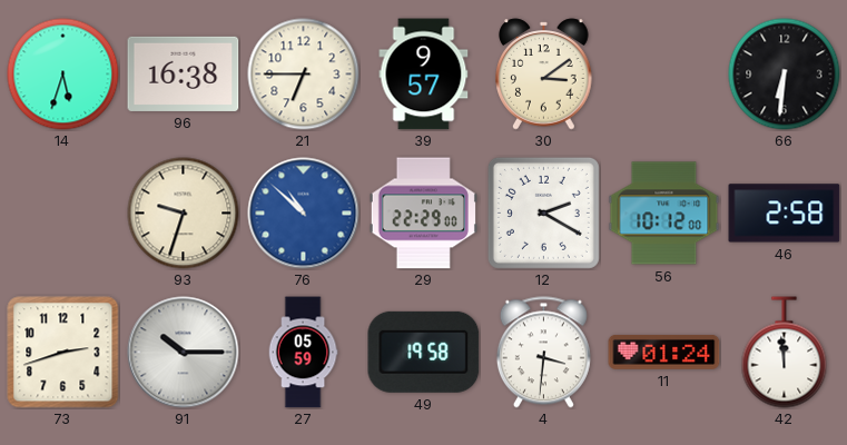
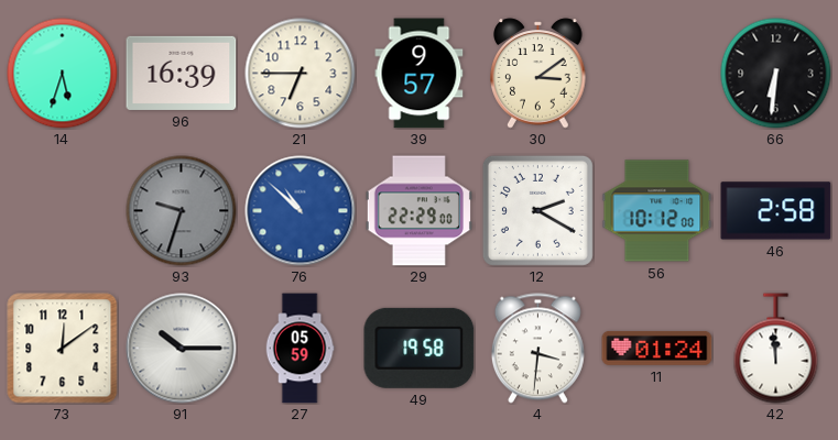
96: 16:38 -> 16:39
93 dial: cream -> grey
73: 2:42 -> 12:09
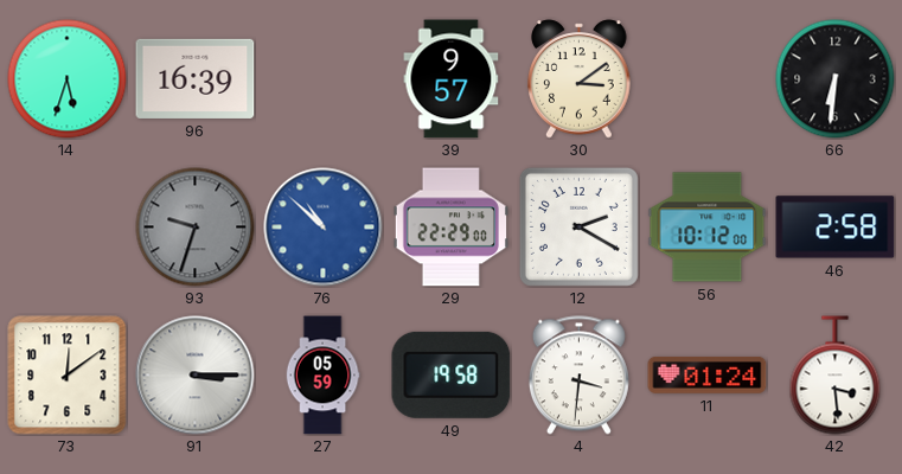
21: 6:45 -> none
91: 10:15 -> 3:15
42: 11:59 -> 3:29
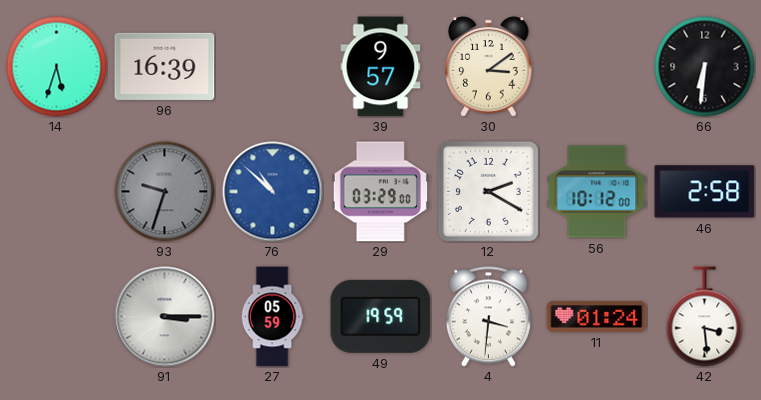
29: 22:29 -> 03:29
73: 12:09 -> none
49: 19:58 -> 19:59
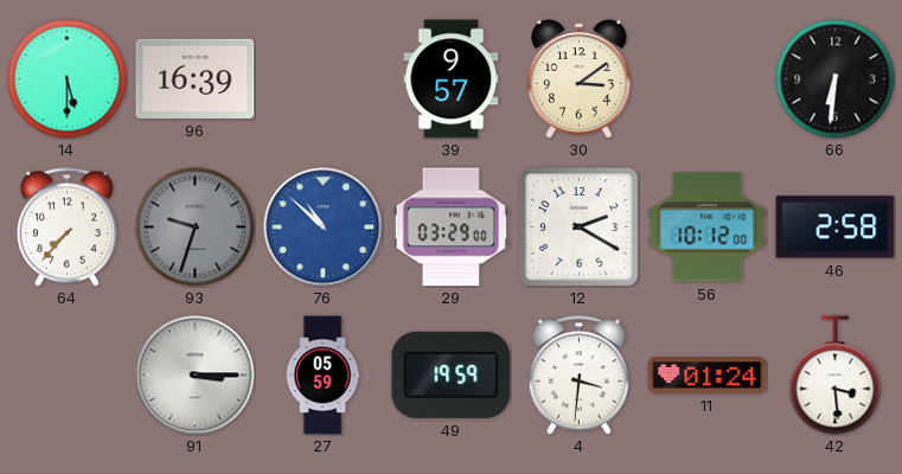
14: 5:33 -> 5:30
64: none -> 7:37
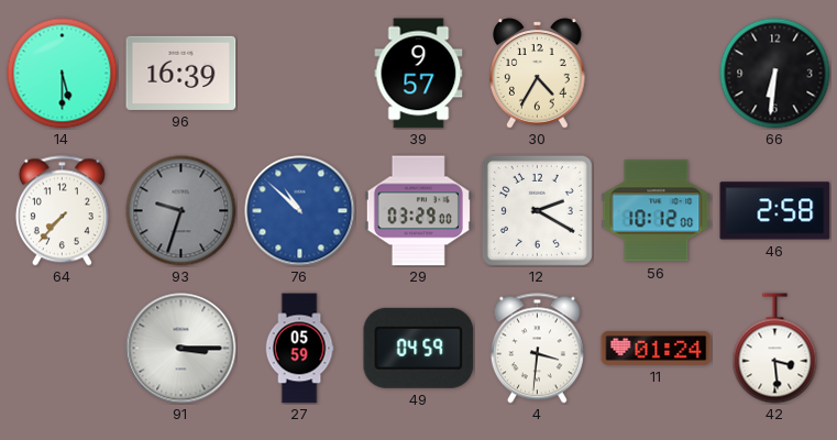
30: 3:09 -> 4:35
49: 19:59 -> 04:59
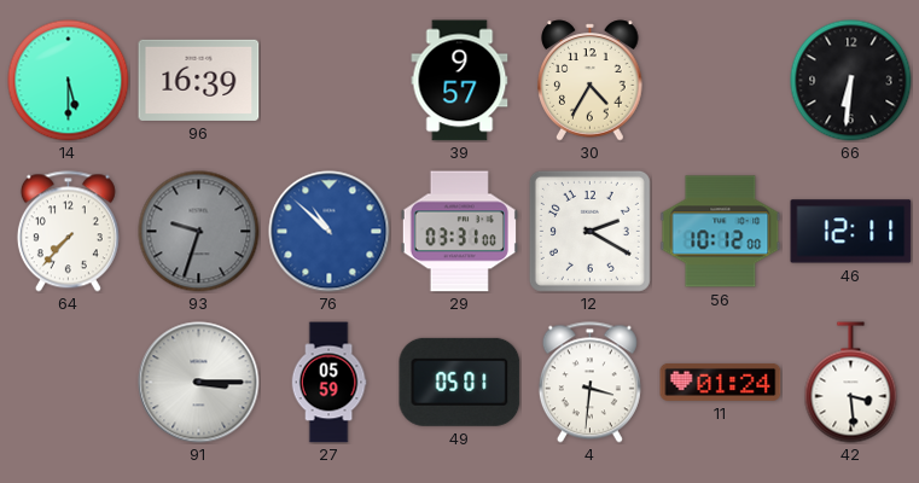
29: 03:29 -> 03:31
46: 2:58 -> 12:11
49: 04:59 -> 05:01
